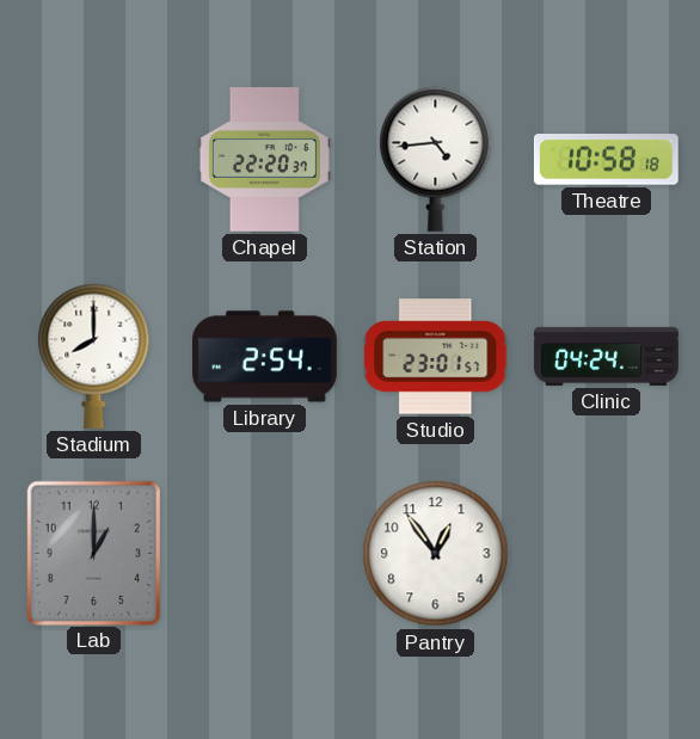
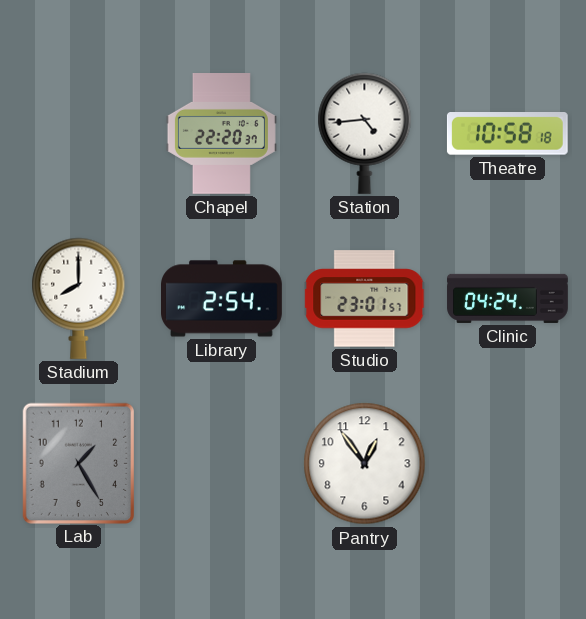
Lab: 1:00 -> 1:25
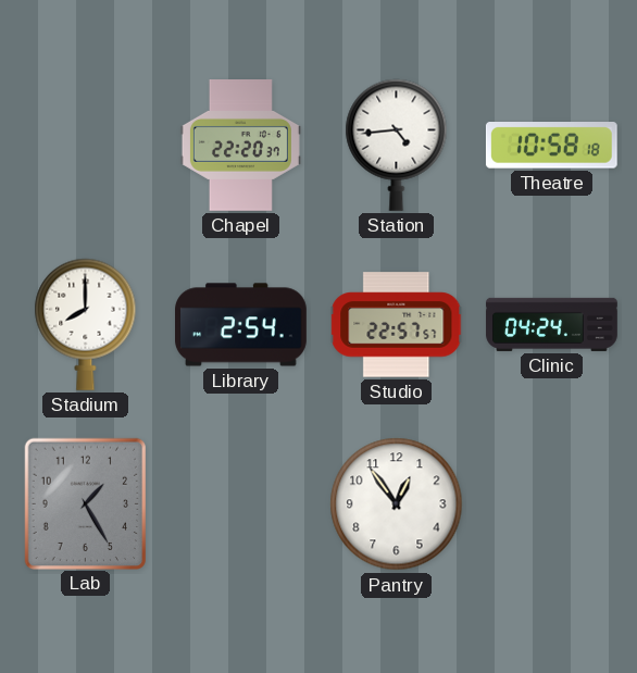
Studio: 23:01 -> 22:57
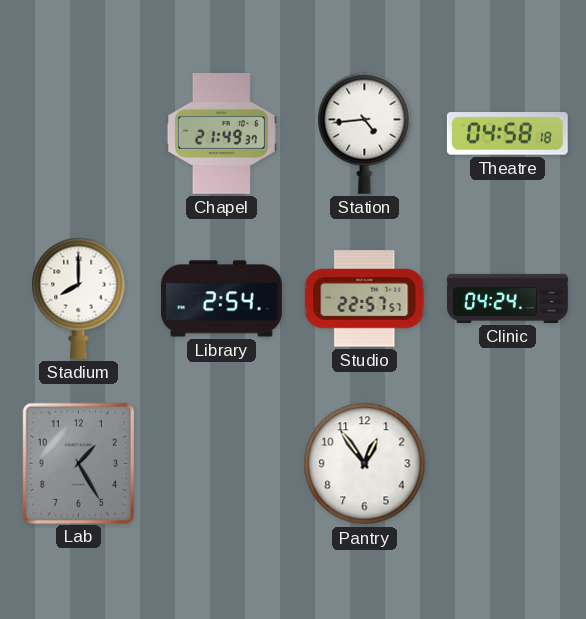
Chapel: 22:20 -> 21:49
Theatre: 10:58 -> 04:58
